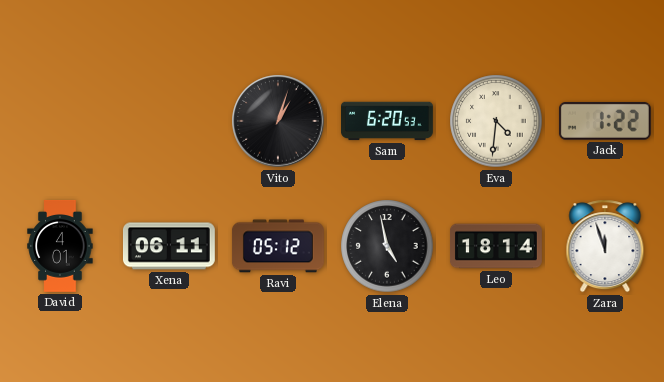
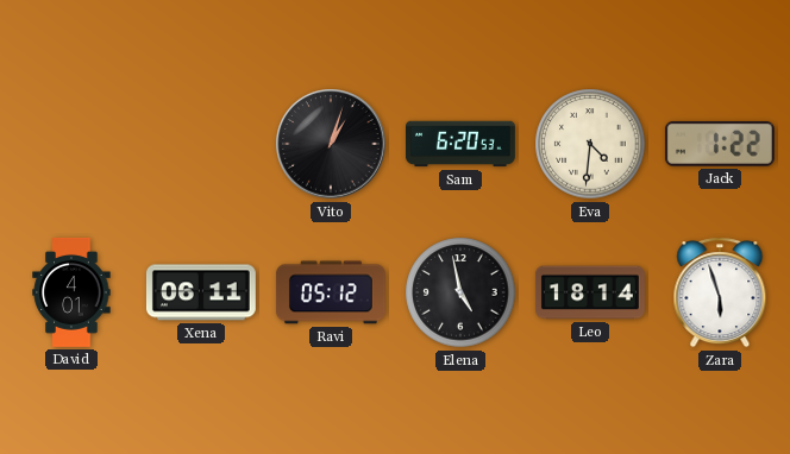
Zara: 11:57 -> 5:57
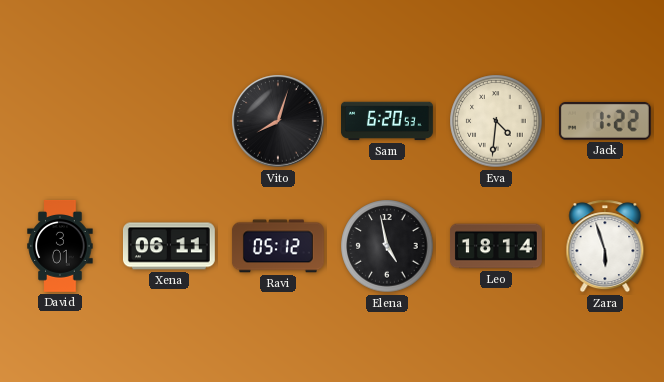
Vito: 1:03 -> 8:03
David: 4:01 -> 3:01
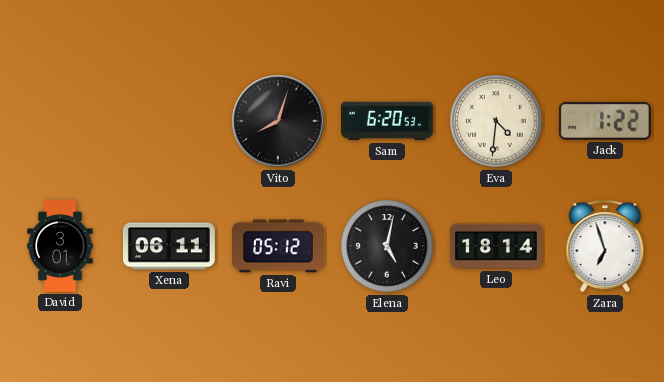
Elena: 4:58 -> 5:02
Zara: 5:57 -> 6:57
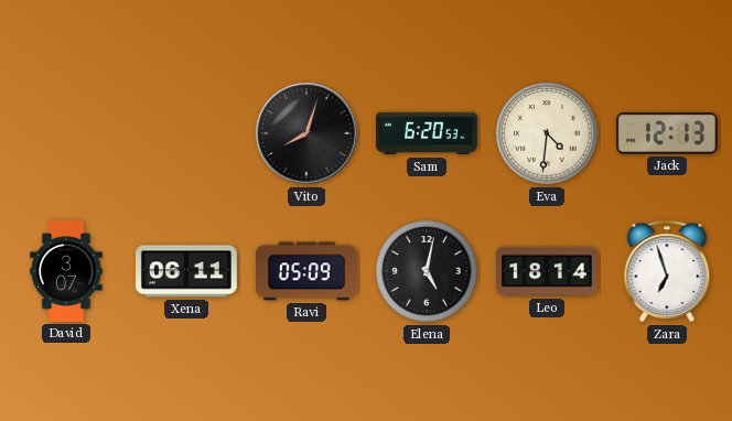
Jack: 1:22 -> 12:13
David: 3:01 -> 3:07
Ravi: 05:12 -> 05:09
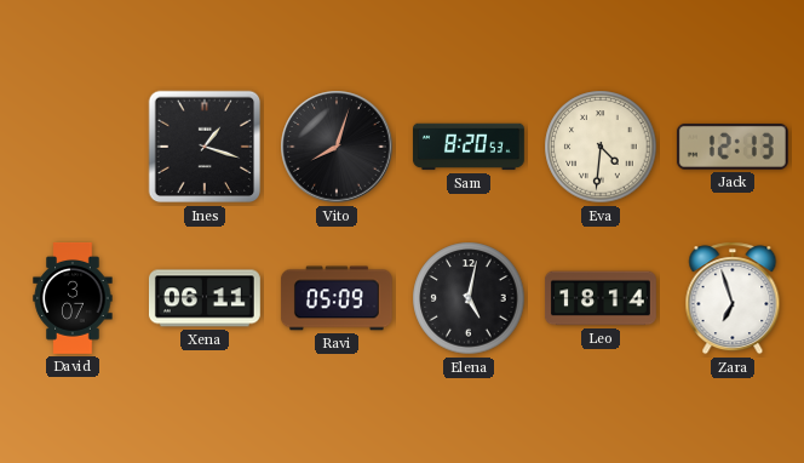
Ines: none -> 1:18
Sam: 6:20 -> 8:20
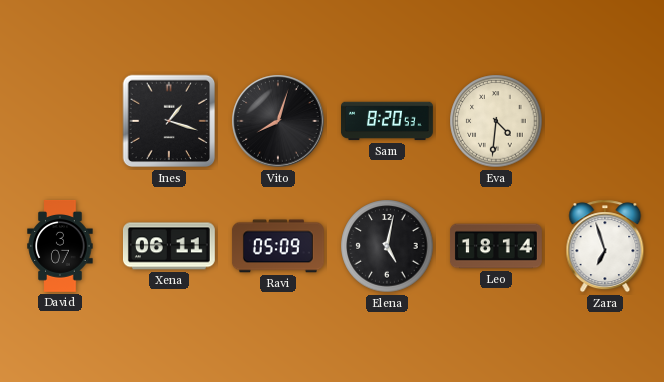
Jack: 12:13 -> none
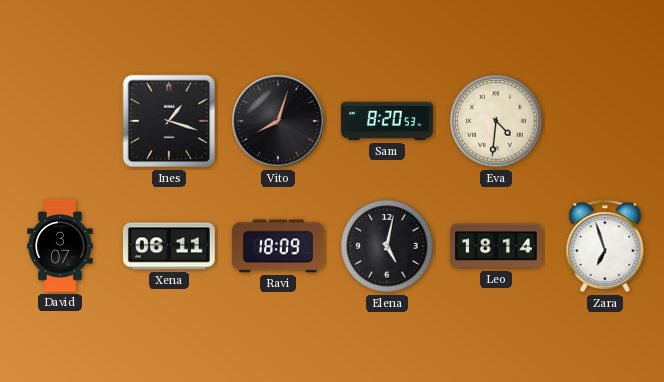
Ravi: 05:09 -> 18:09
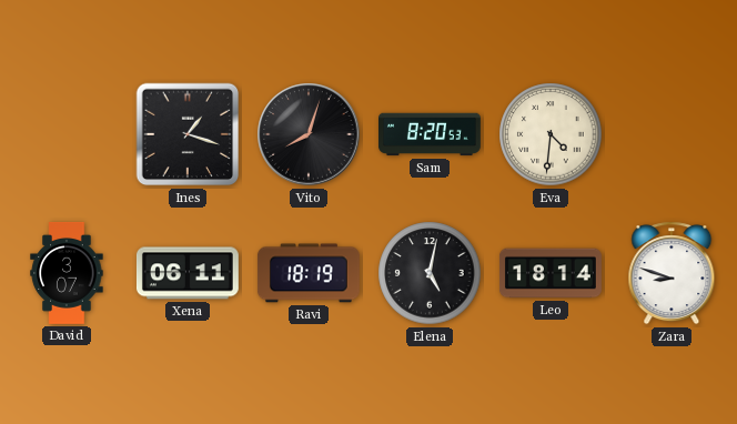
Ravi: 18:09 -> 18:19
Zara: 6:57 -> 8:48
